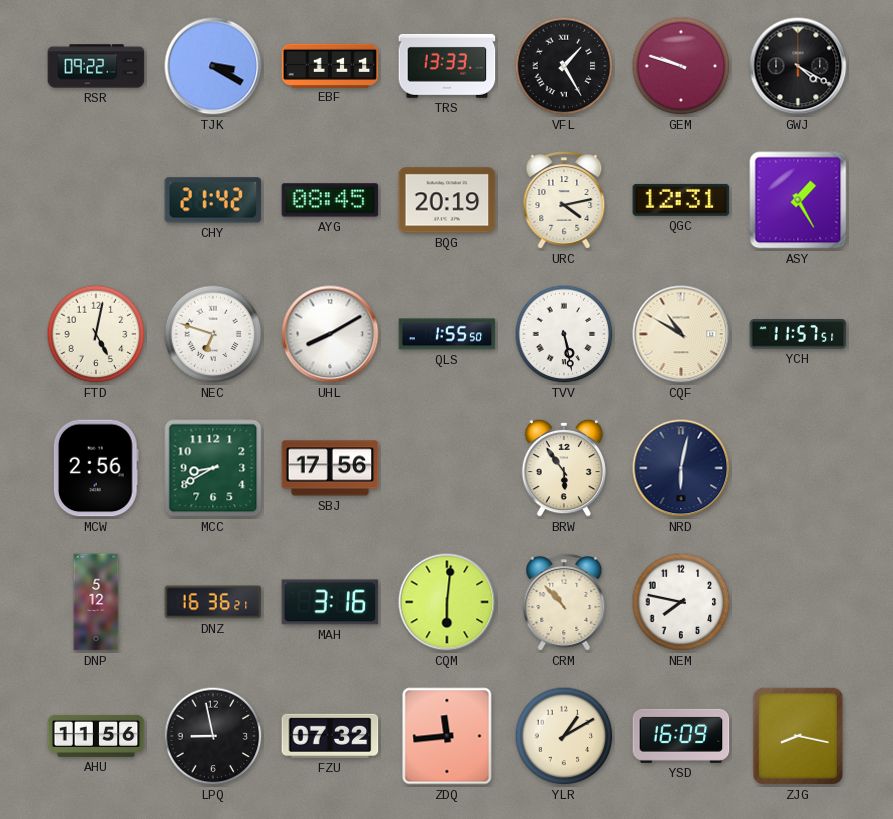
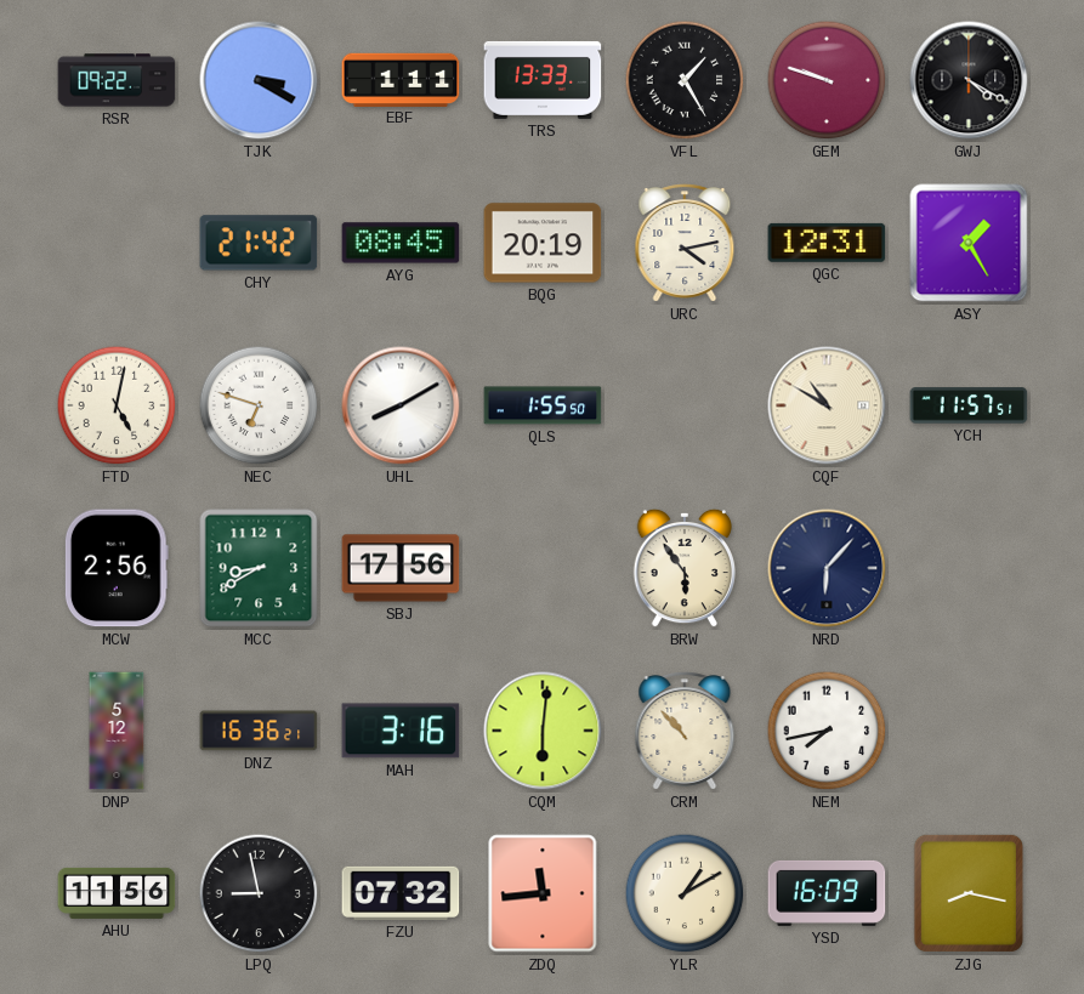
TVV: 5:28 -> none
NRD: 6:02 -> 6:07
NEM: 7:47 -> 7:43
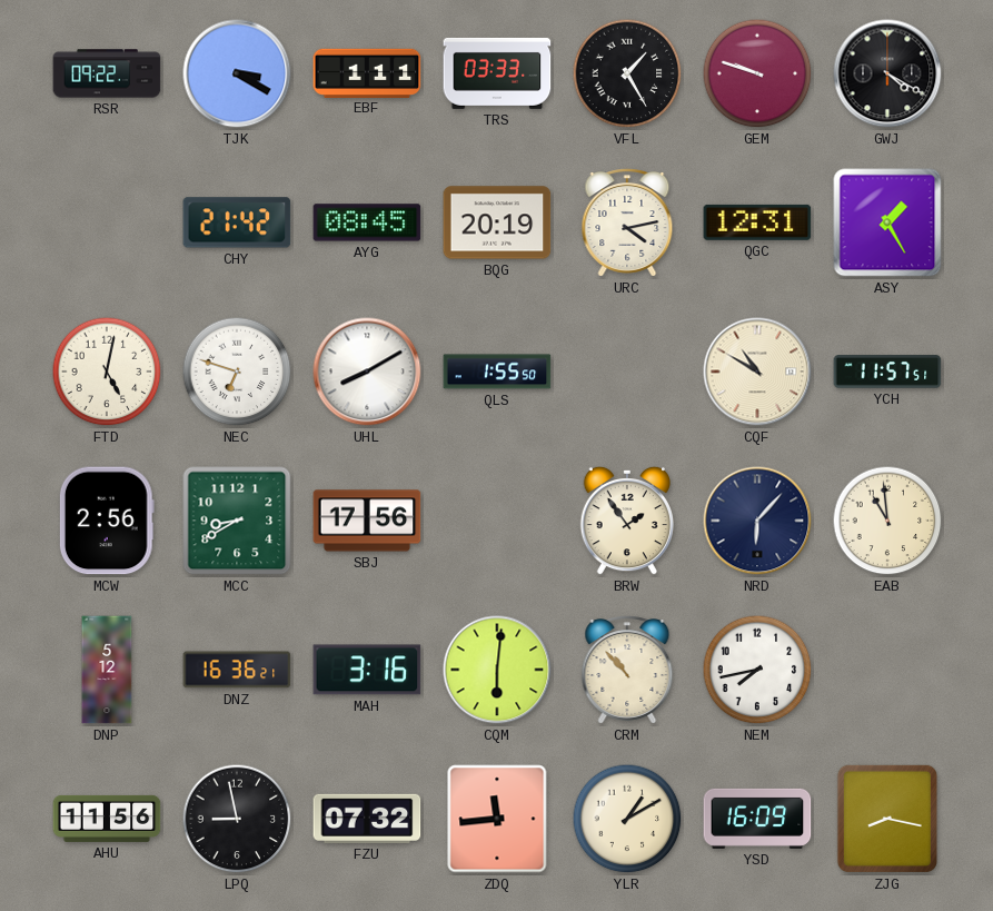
TRS: 13:33 -> 03:33
BRW: 5:54 -> 1:54
EAB: none -> 10:59
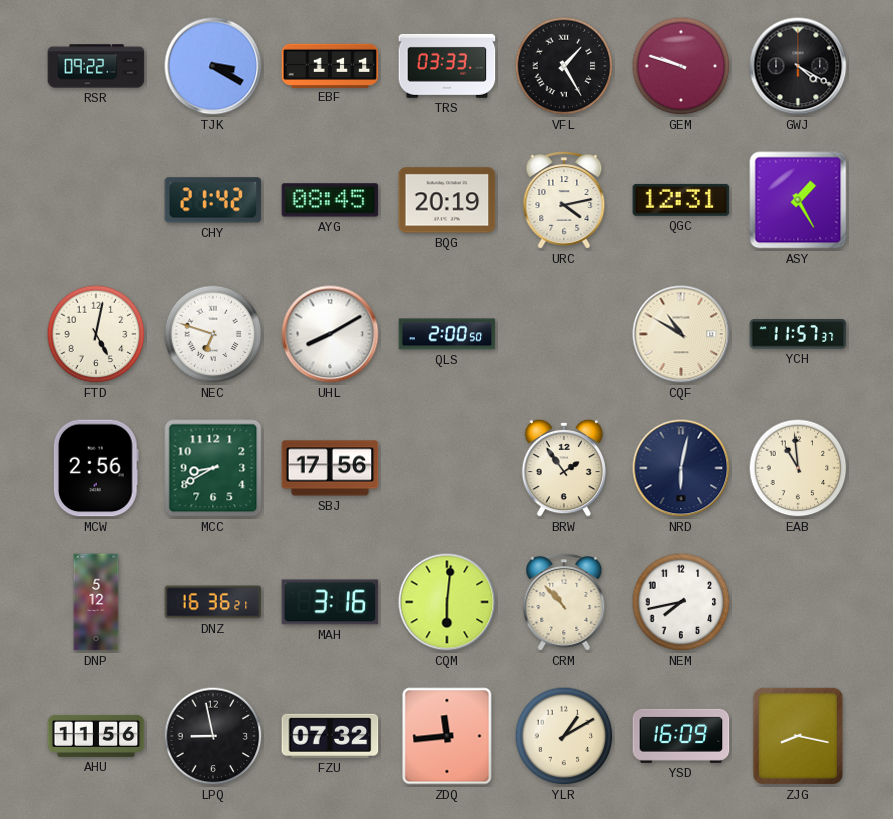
QLS: 1:55 -> 2:00
YCH: 11:57:51 -> 11:57:37
NRD: 6:07 -> 6:02
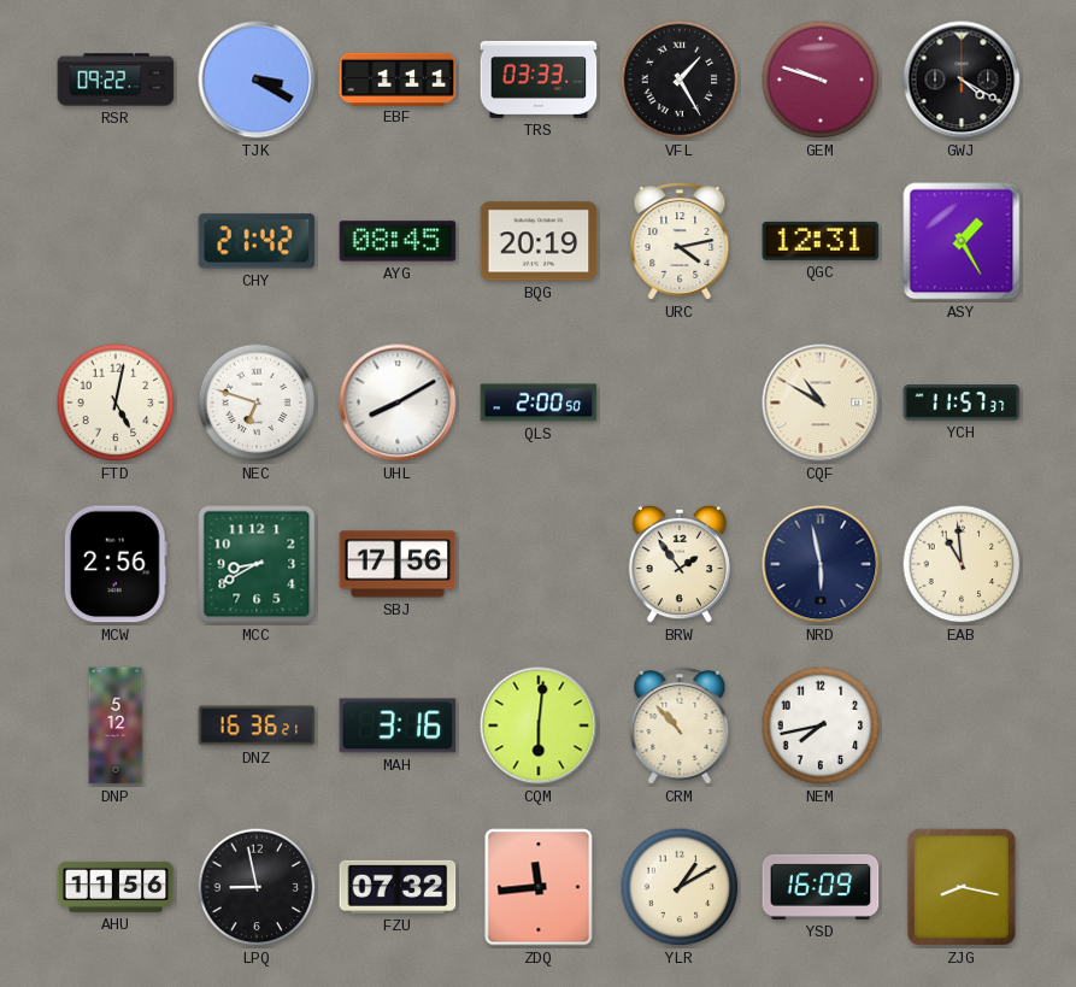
NRD: 6:02 -> 5:58
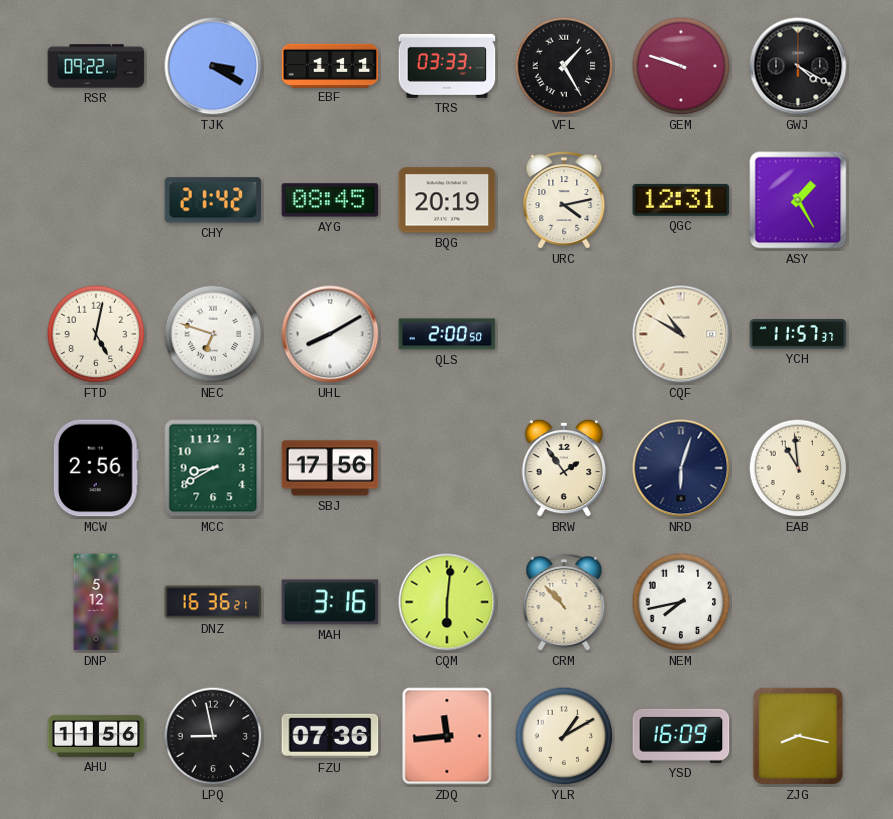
NRD: 5:58 -> 6:03
FZU: 07:32 -> 07:36
